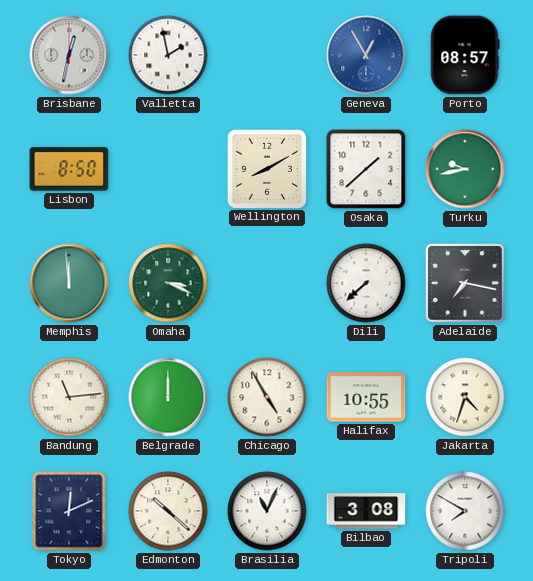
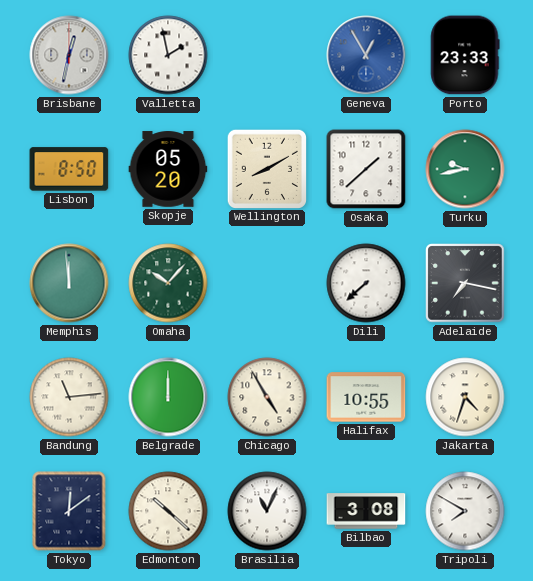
Porto: 08:57 -> 23:33
Skopje: none -> 05:20
Omaha: 3:19 -> 10:07
Tokyo: 12:11 -> 12:09
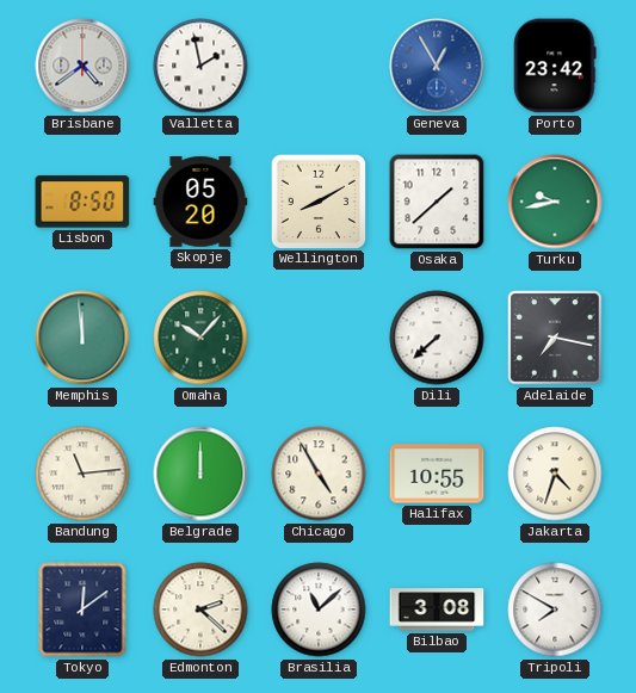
Brisbane: 12:32 -> 4:39
Porto: 23:33 -> 23:42
Edmonton: 10:22 -> 2:22
Brasilia: 11:04 -> 11:08
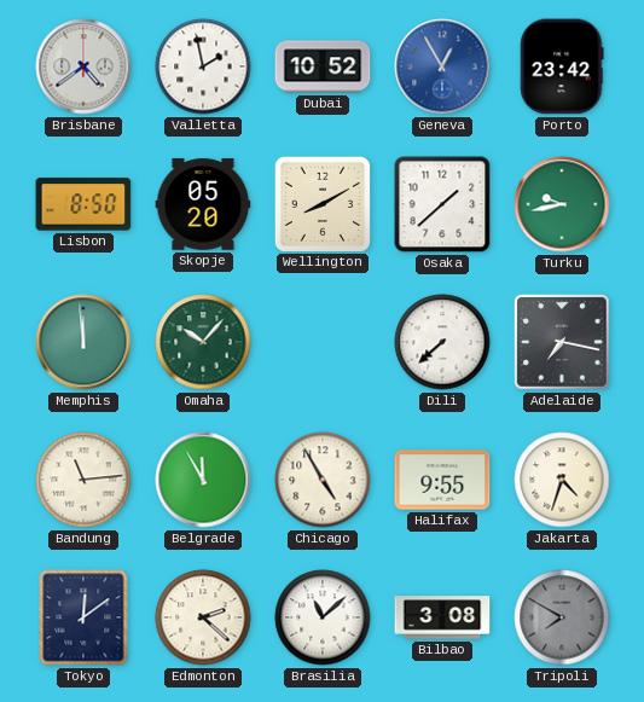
Dubai: none -> 10:52
Belgrade: 12:00 -> 11:55
Halifax: 10:55 -> 9:55
Tripoli dial: white -> grey
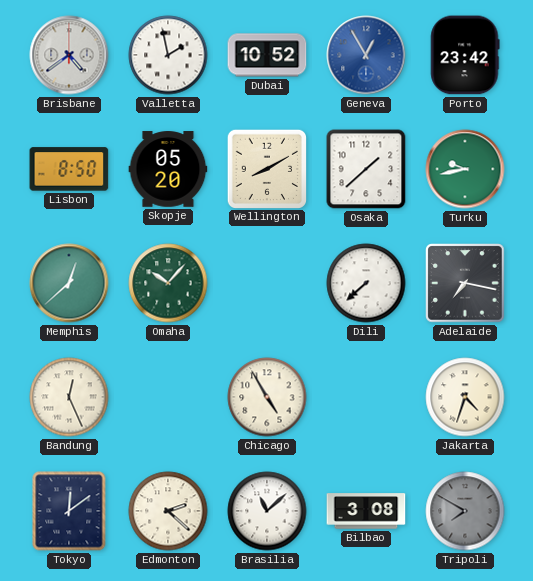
Memphis: 11:59 -> 12:38
Bandung: 11:14 -> 12:26
Belgrade: 11:55 -> none
Halifax: 9:55 -> none
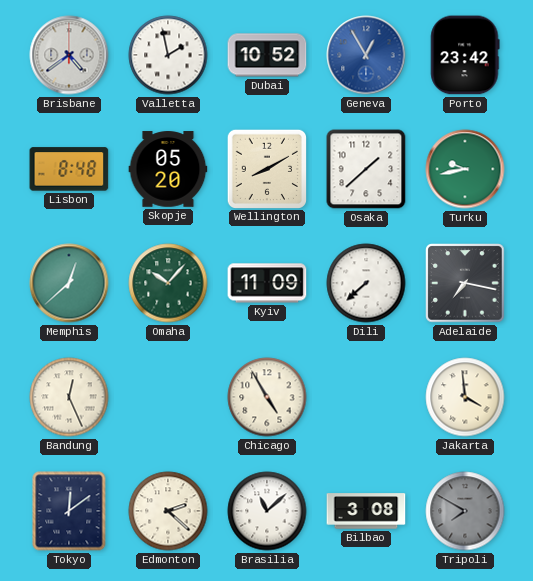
Lisbon: 8:50 -> 8:48
Kyiv: none -> 11:09
Jakarta: 4:33 -> 3:59
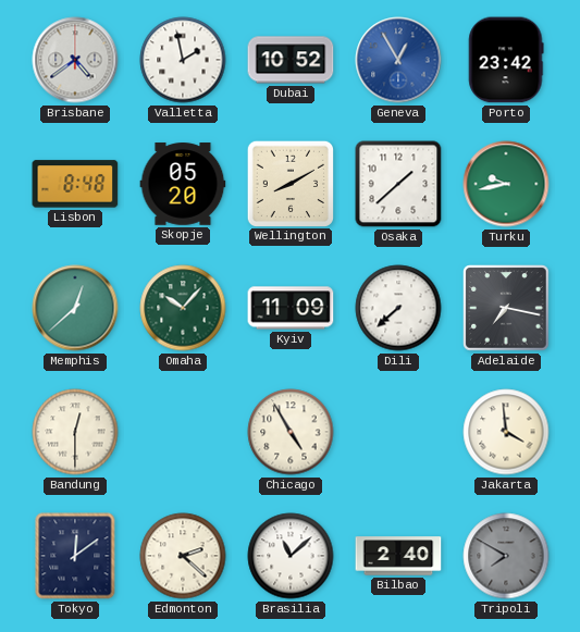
Bandung: 12:26 -> 12:30
Bilbao: 3:08 -> 2:40
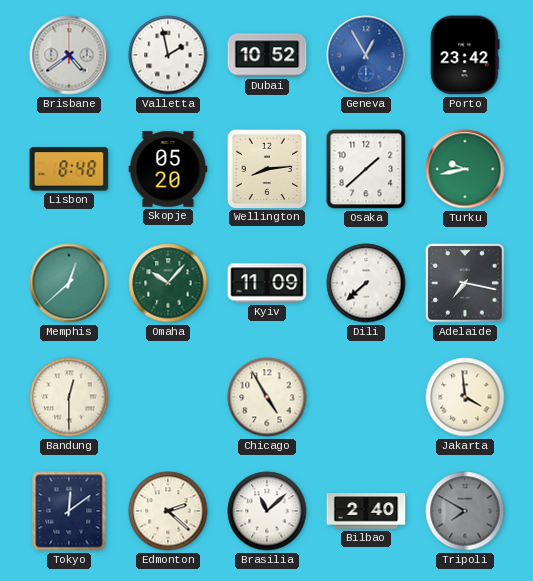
Wellington: 8:10 -> 8:14
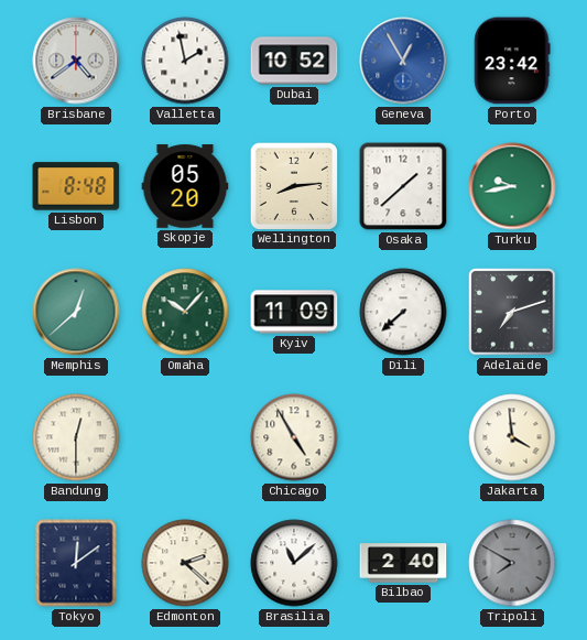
Adelaide: 7:17 -> 7:12
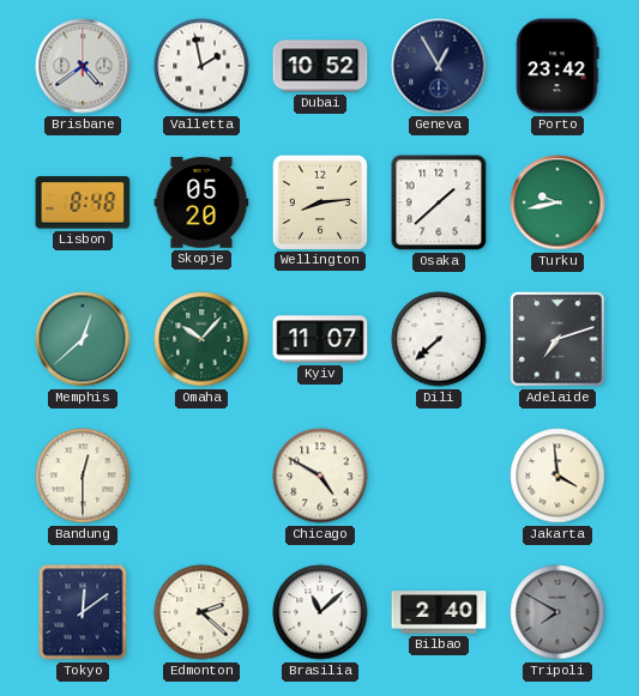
Geneva dial: blue -> navy
Kyiv: 11:09 -> 11:07
Chicago: 4:55 -> 4:50
